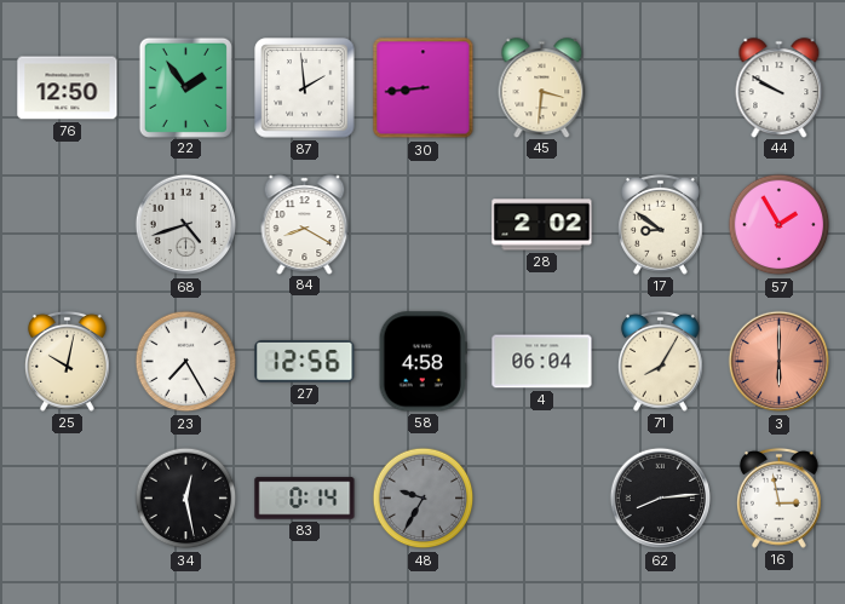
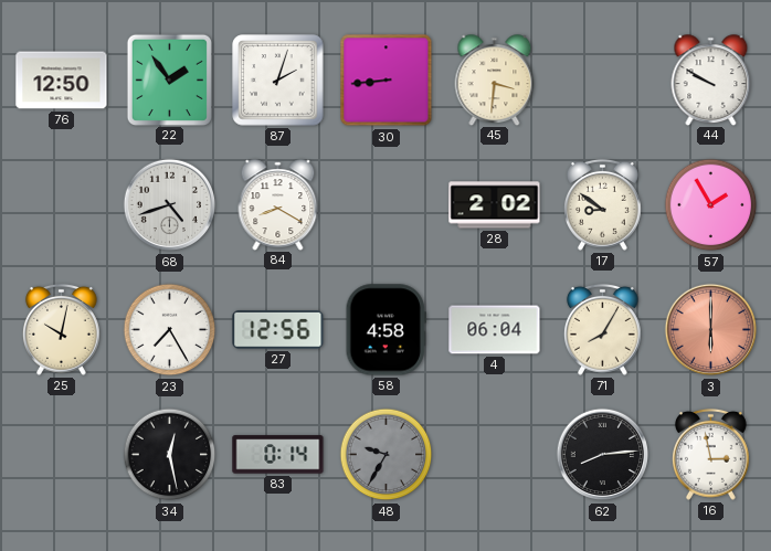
87: 1:59 -> 2:03
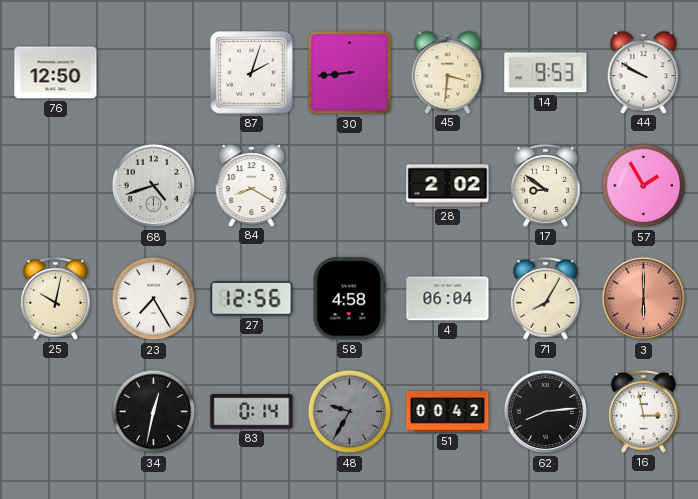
22: 1:54 -> none
14: none -> 9:53
34: 12:28 -> 12:32
51: none -> 00:42
